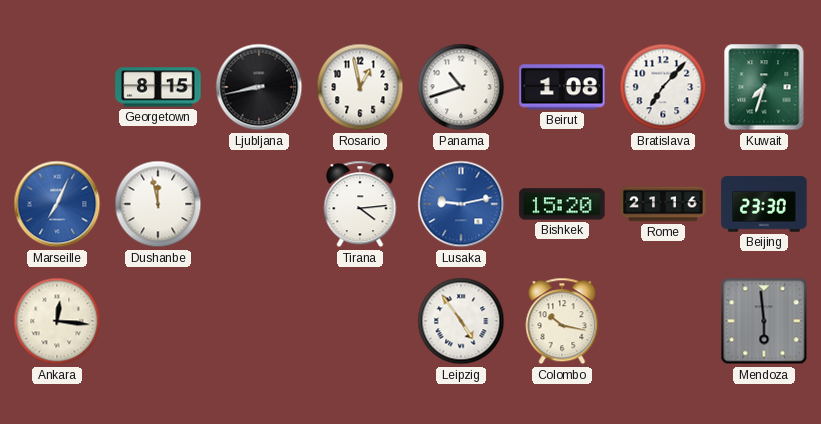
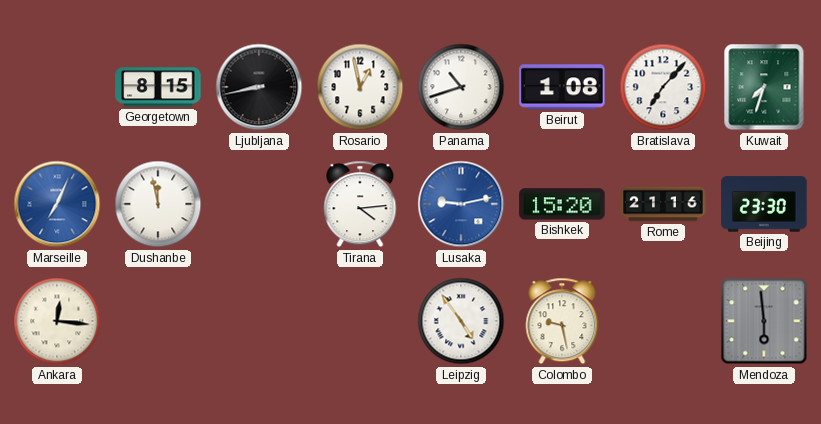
Colombo: 10:17 -> 9:28
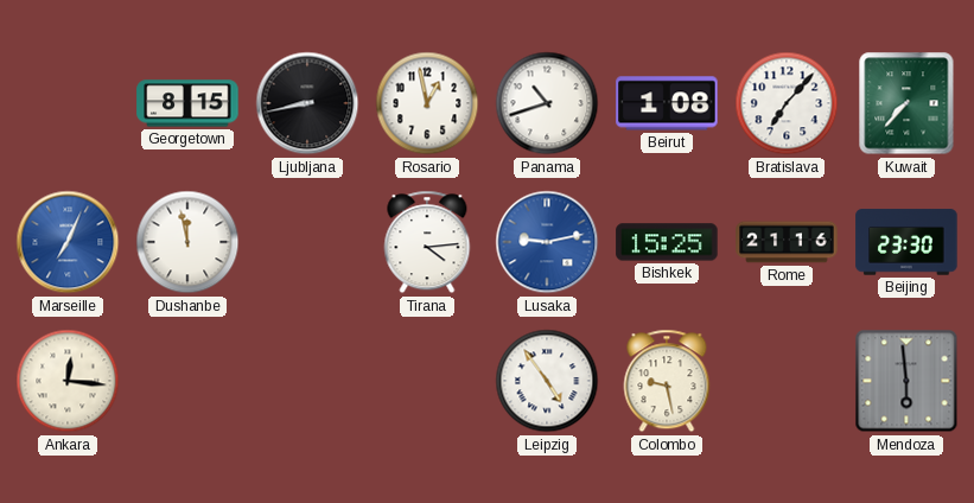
Kuwait: 7:33 -> 7:37
Bishkek: 15:20 -> 15:25
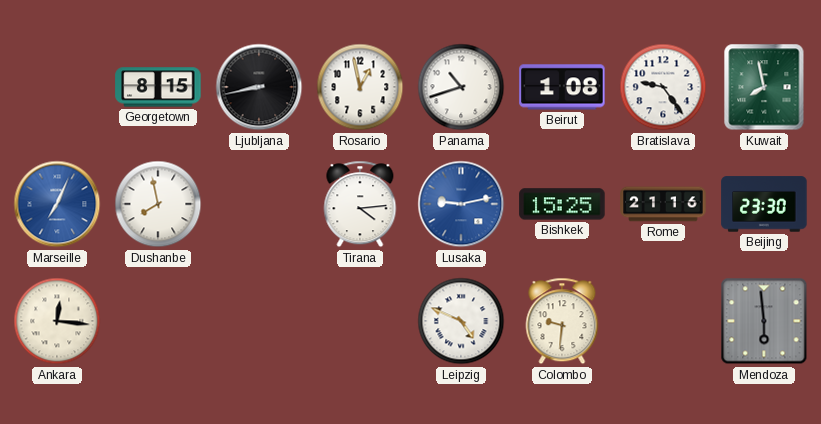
Bratislava: 7:07 -> 9:24
Kuwait: 7:37 -> 7:58
Dushanbe: 11:58 -> 7:58
Leipzig: 4:54 -> 4:49
Colombo: 9:28 -> 9:31
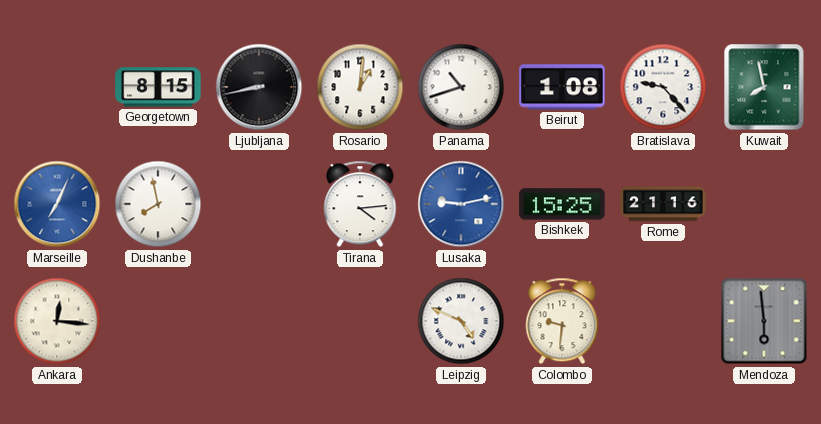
Rosario: 12:58 -> 1:01
Bratislava: 9:24 -> 9:23
Beijing: 23:30 -> none
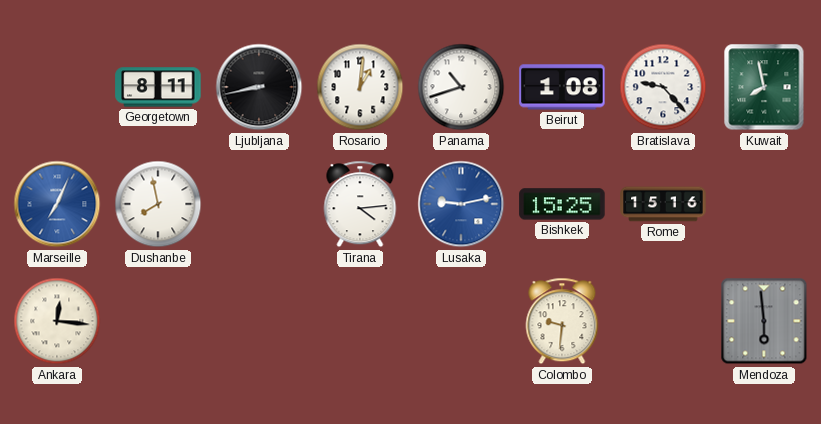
Georgetown: 8:15 -> 8:11
Rome: 21:16 -> 15:16
Leipzig: 4:49 -> none
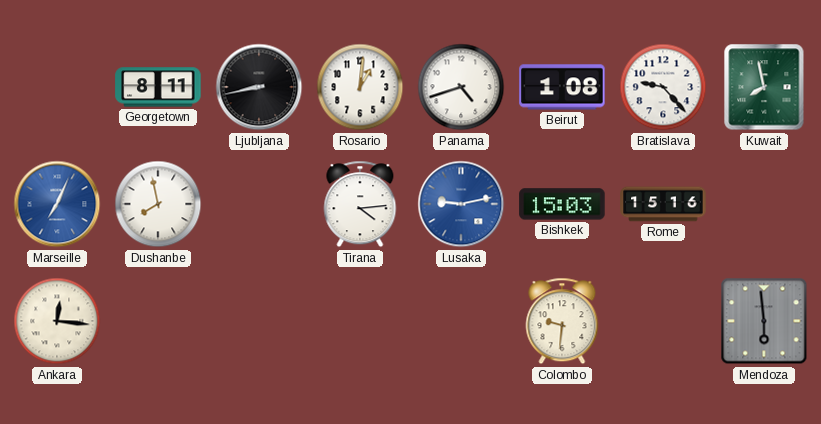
Panama: 10:42 -> 4:42
Bishkek: 15:25 -> 15:03
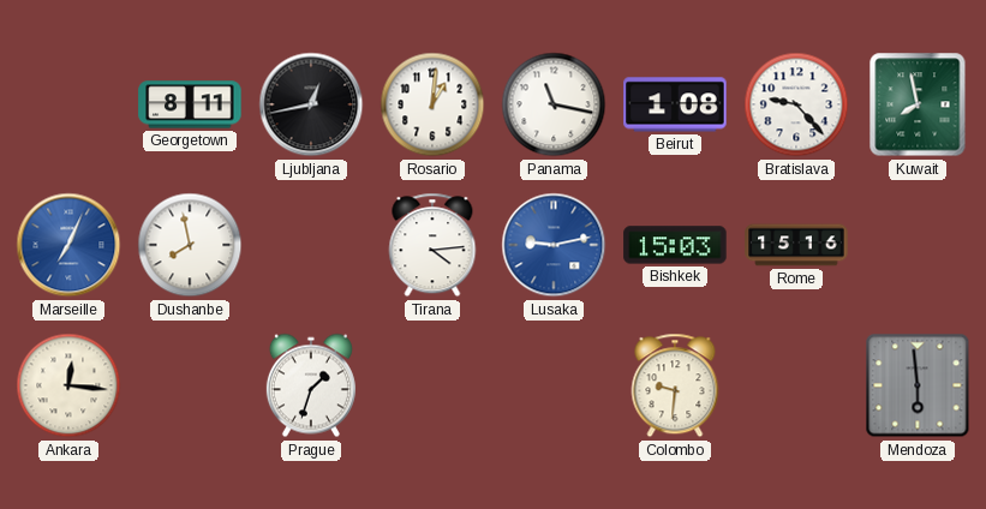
Ljubljana: 8:43 -> 12:43
Panama: 4:42 -> 11:17
Prague: none -> 1:33
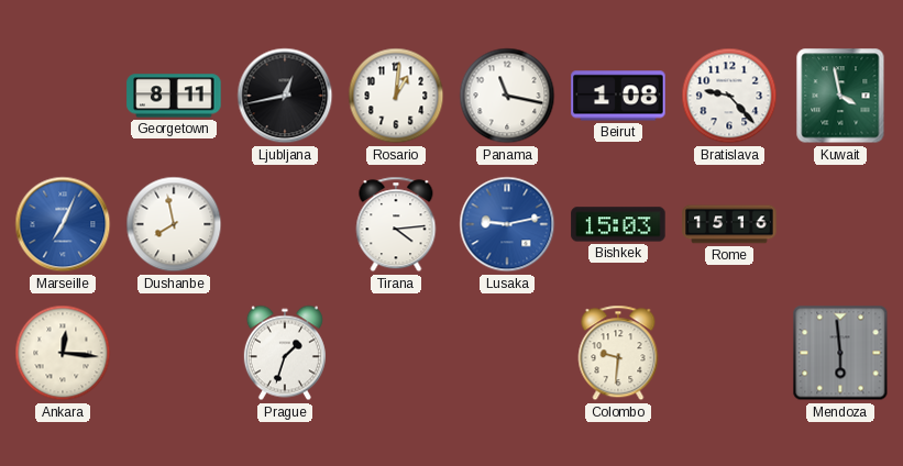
Kuwait: 7:58 -> 3:58
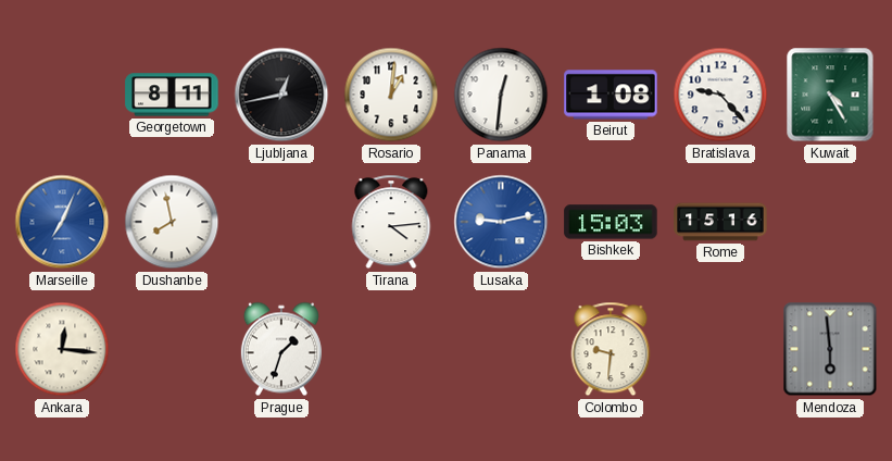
Panama: 11:17 -> 12:31
Kuwait: 3:58 -> 4:25
